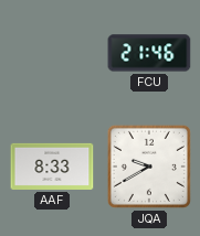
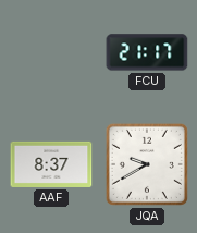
FCU: 21:46 -> 21:17
AAF: 8:33 -> 8:37
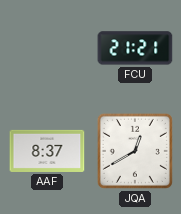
FCU: 21:17 -> 21:21
JQA: 9:40 -> 12:40
